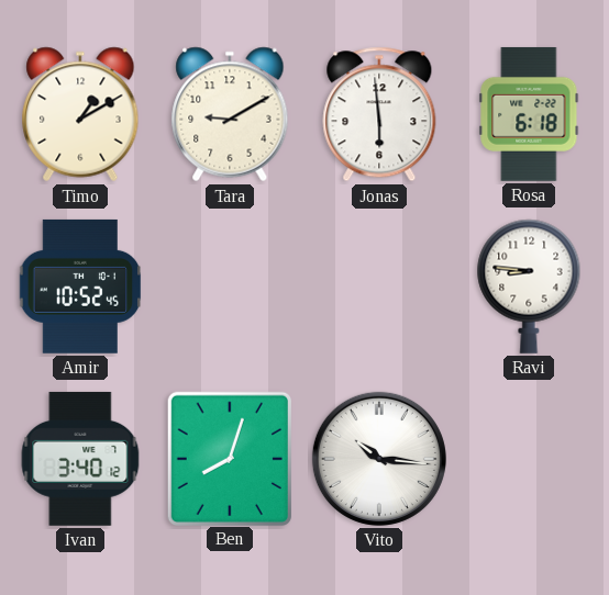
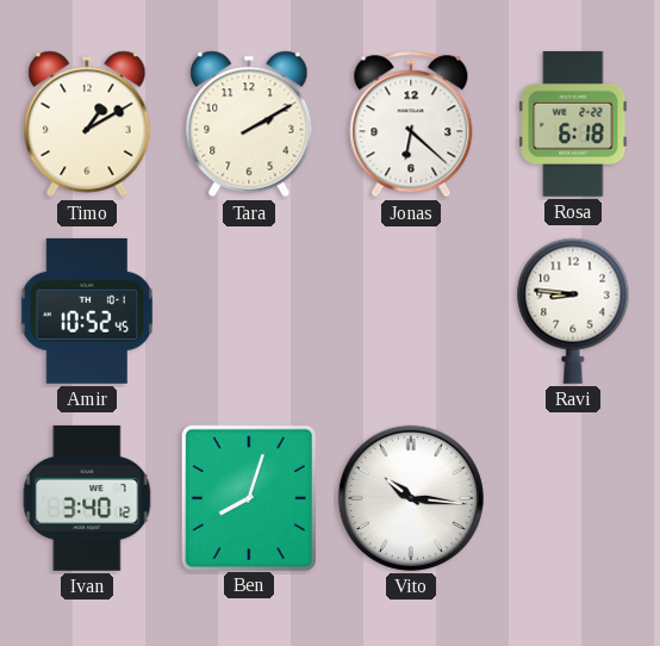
Tara: 9:10 -> 2:10
Jonas: 5:59 -> 6:22
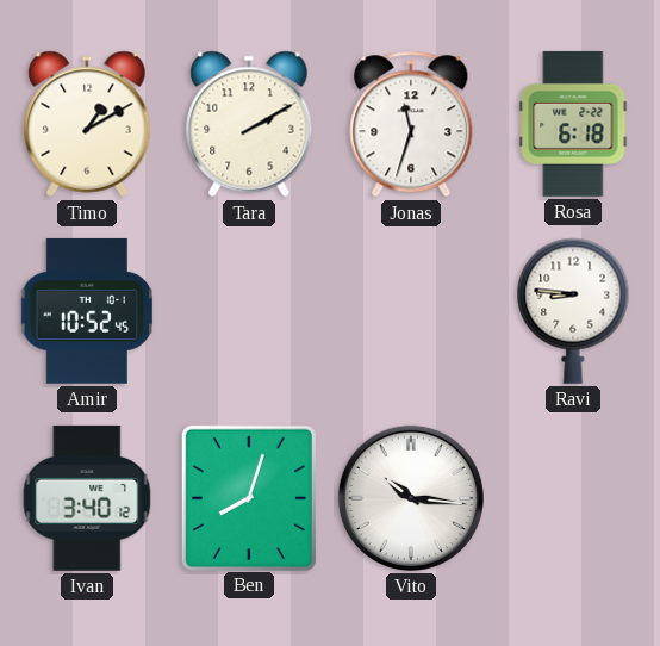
Jonas: 6:22 -> 11:33
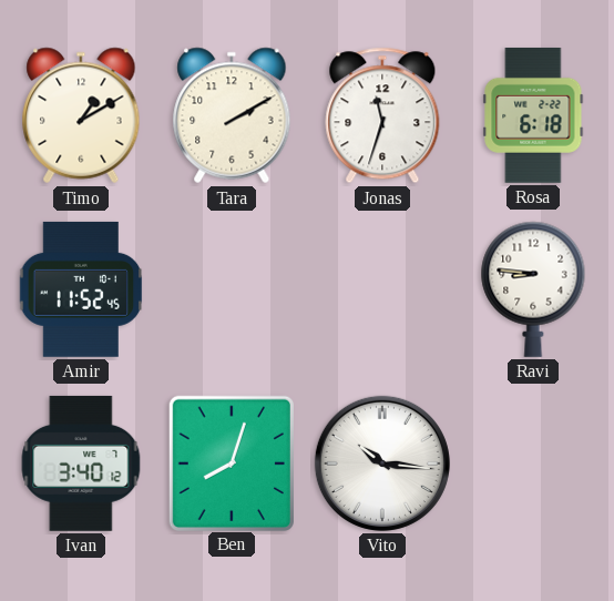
Amir: 10:52 -> 11:52
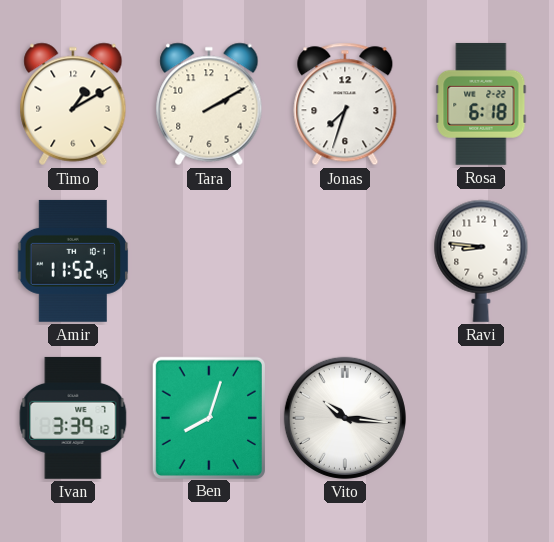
Jonas: 11:33 -> 7:33
Ivan: 3:40 -> 3:39
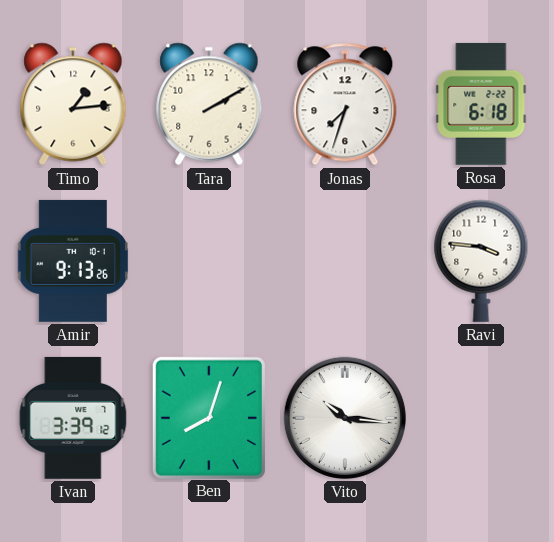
Timo: 1:10 -> 1:14
Amir: 11:52 -> 9:13
Ravi: 8:46 -> 3:46
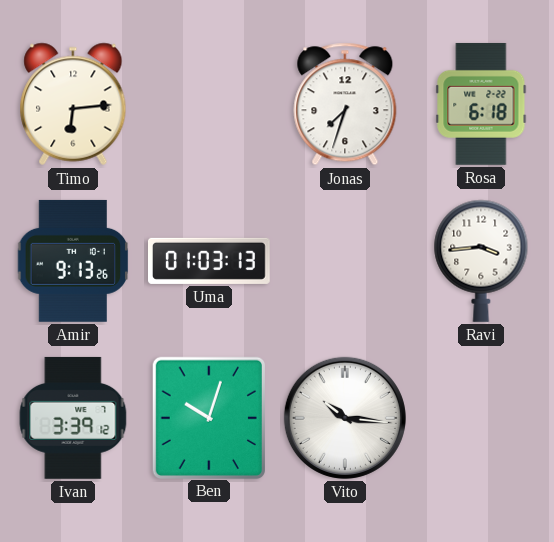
Timo: 1:14 -> 6:14
Tara: 2:10 -> none
Uma: none -> 01:03
Ravi: 3:46 -> 3:44
Ben: 8:03 -> 10:03
